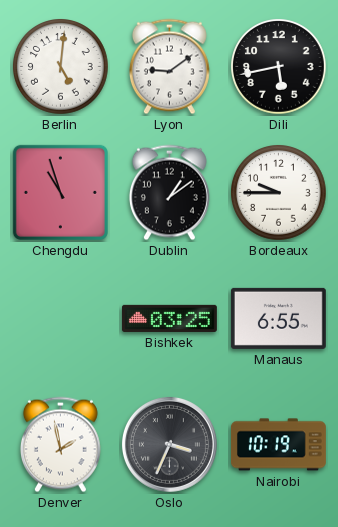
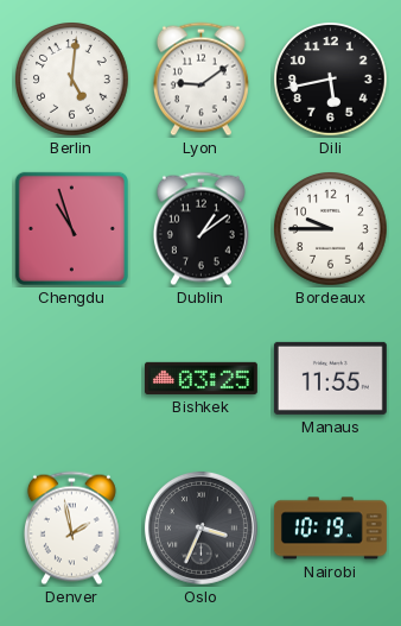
Manaus: 6:55 -> 11:55
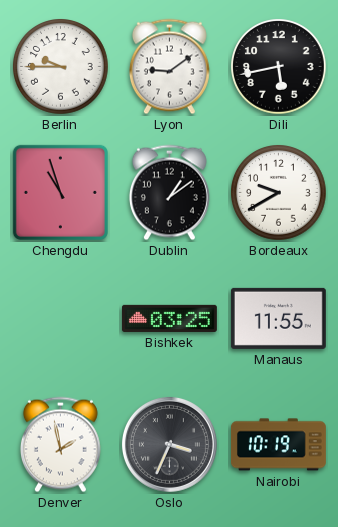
Berlin: 5:01 -> 9:45
Bordeaux: 9:45 -> 9:40
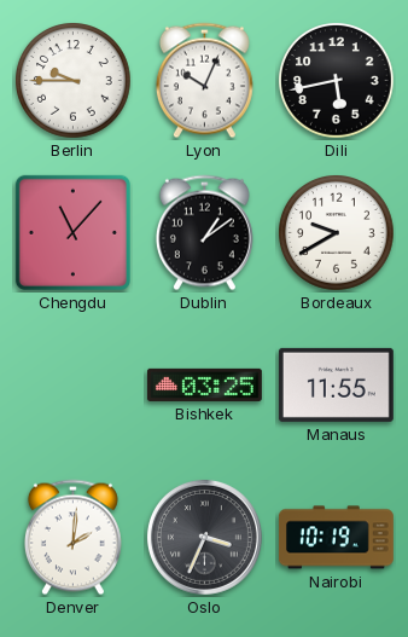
Lyon: 9:09 -> 10:04
Chengdu: 10:57 -> 11:07
Denver: 1:58 -> 2:01
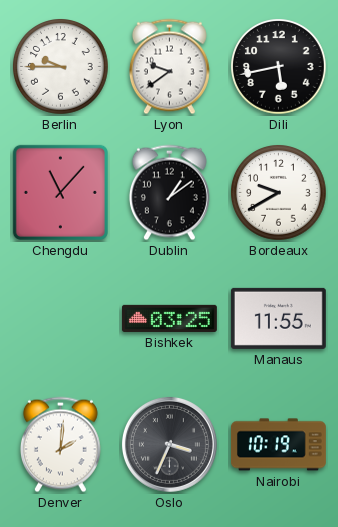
Lyon: 10:04 -> 9:39
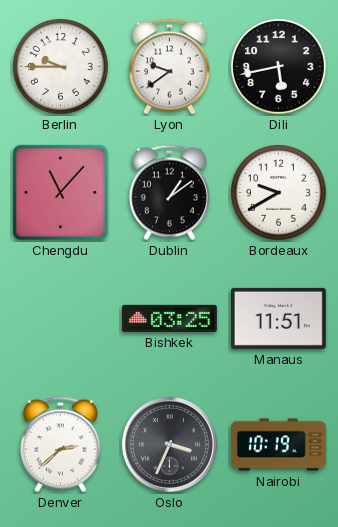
Manaus: 11:55 -> 11:51
Denver: 2:01 -> 2:38
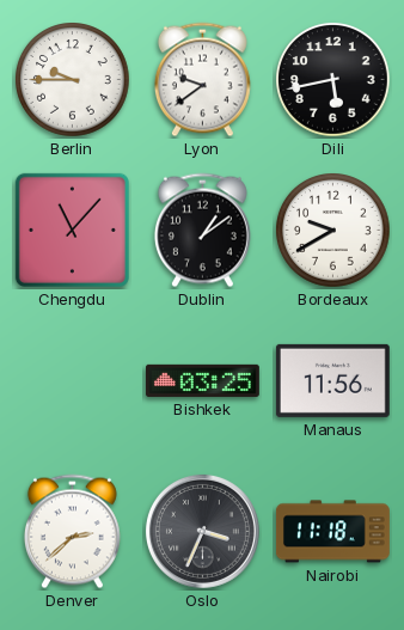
Manaus: 11:51 -> 11:56
Nairobi: 10:19 -> 11:18
